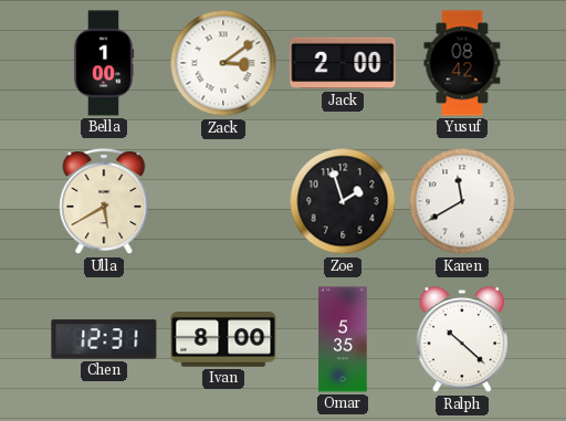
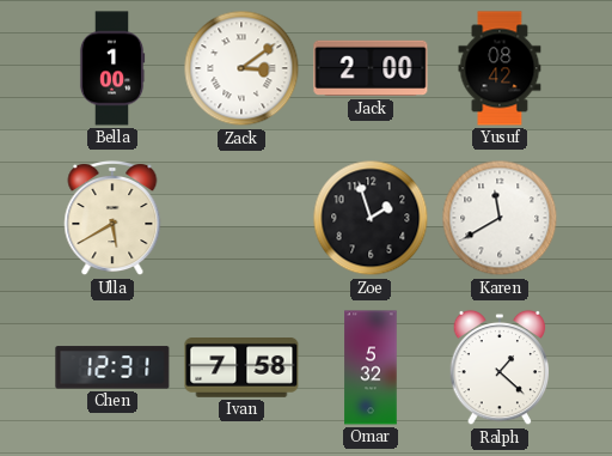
Ivan: 8:00 -> 7:58
Omar: 5:35 -> 5:32
Ralph: 10:22 -> 1:22
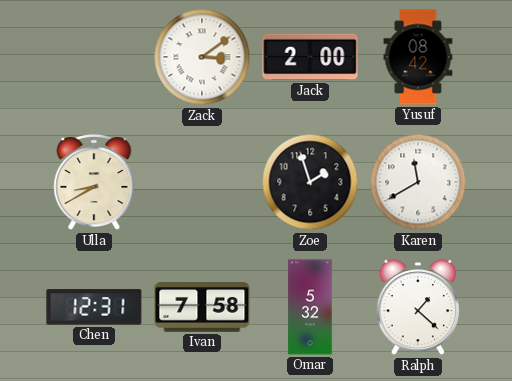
Bella: 1:00 -> none
Ulla: 5:40 -> 8:40
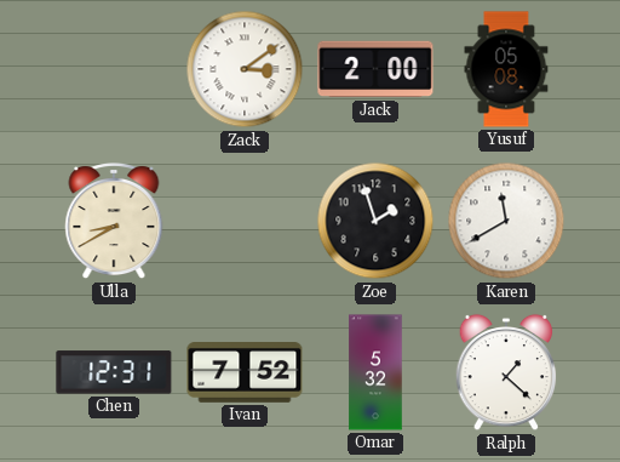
Yusuf: 08:42 -> 05:08
Ivan: 7:58 -> 7:52
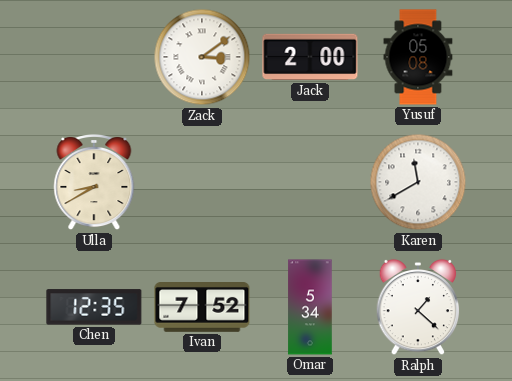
Zoe: 1:57 -> none
Chen: 12:31 -> 12:35
Omar: 5:32 -> 5:34
